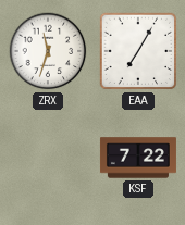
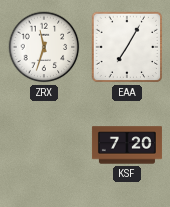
KSF: 7:22 -> 7:20
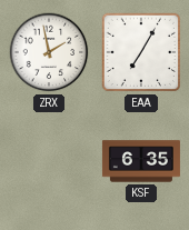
ZRX: 11:33 -> 1:58
KSF: 7:20 -> 6:35
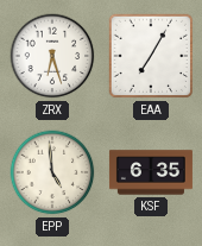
ZRX: 1:58 -> 6:27
EPP: none -> 4:59
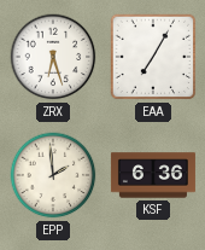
EPP: 4:59 -> 1:59
KSF: 6:35 -> 6:36
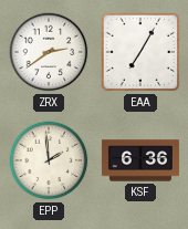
ZRX: 6:27 -> 2:39
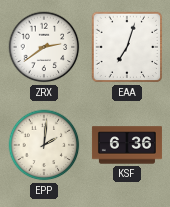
EAA: 7:05 -> 7:03
EPP: 1:59 -> 2:01
